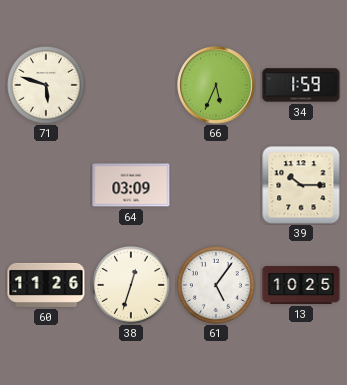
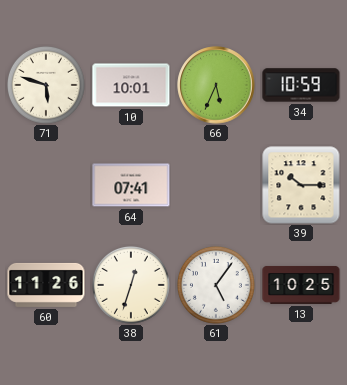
10: none -> 10:01
34: 1:59 -> 10:59
64: 03:09 -> 07:41
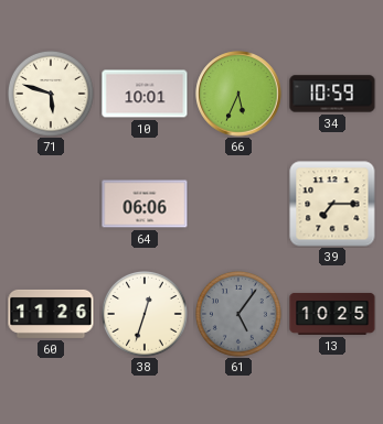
64: 07:41 -> 06:06
39: 10:15 -> 7:15
61 dial: white -> grey
